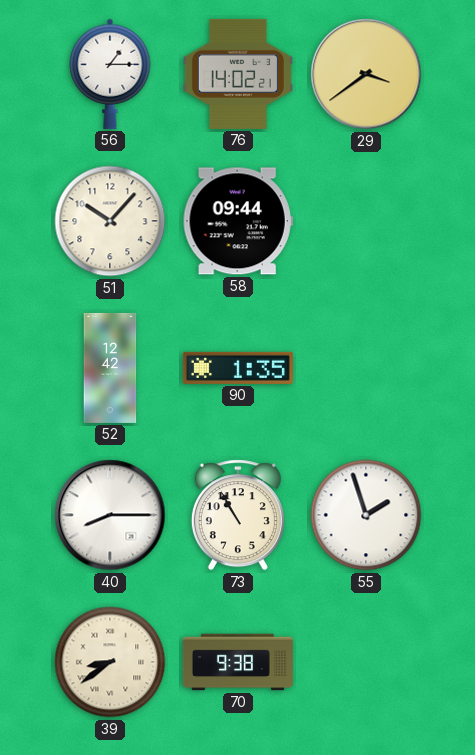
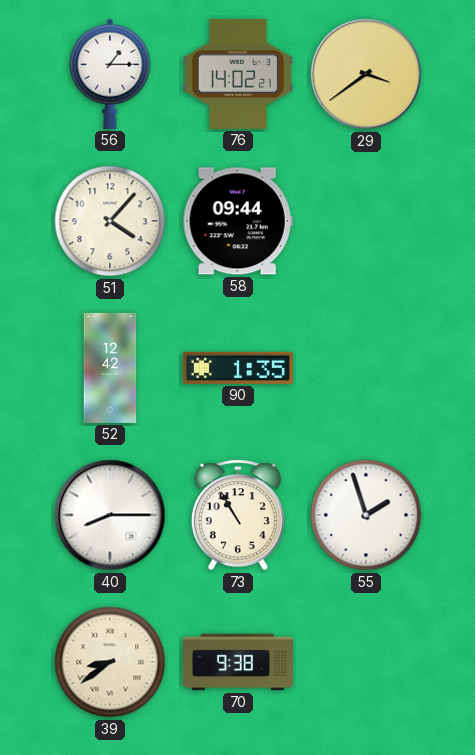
51: 10:07 -> 4:07
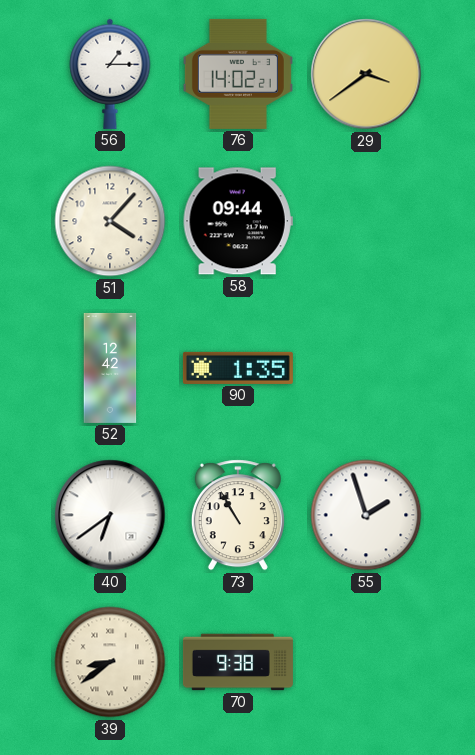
40: 8:15 -> 6:39
